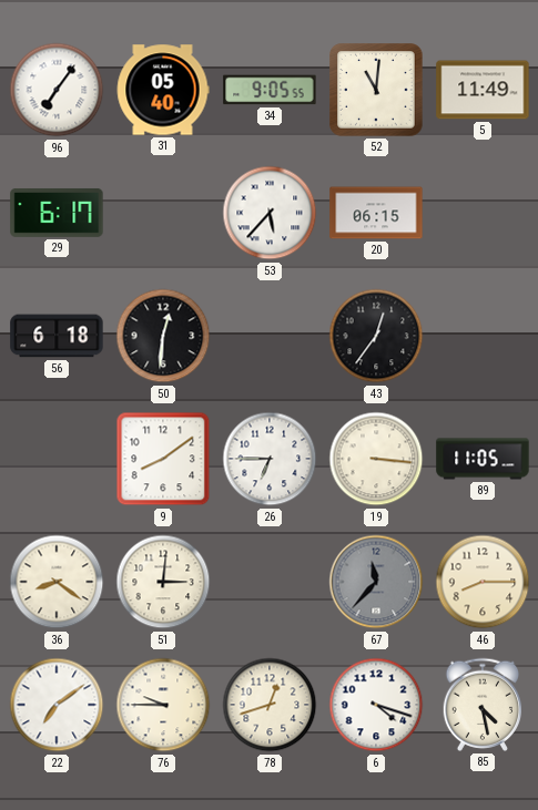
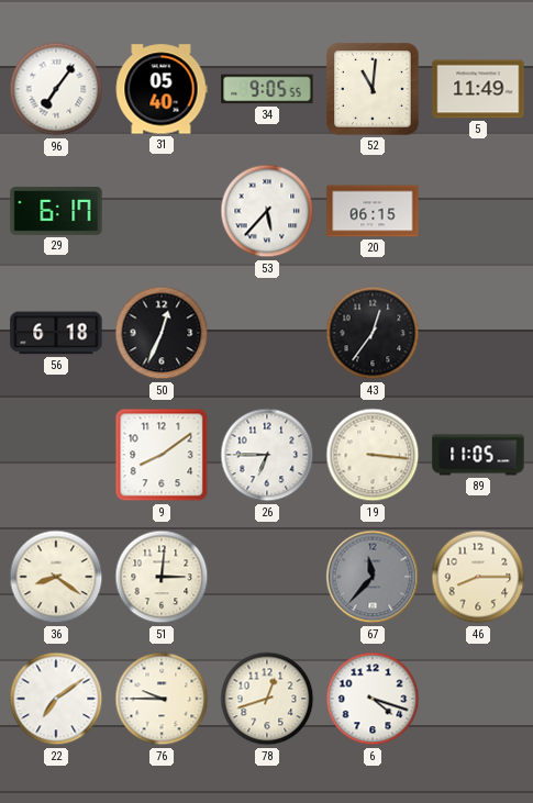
50: 12:31 -> 12:34
85: 4:28 -> none
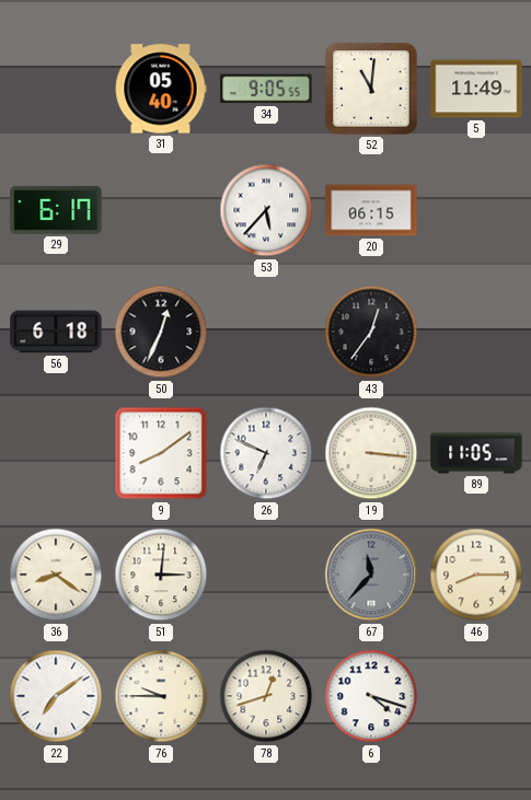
96: 7:06 -> none
26: 6:45 -> 6:49
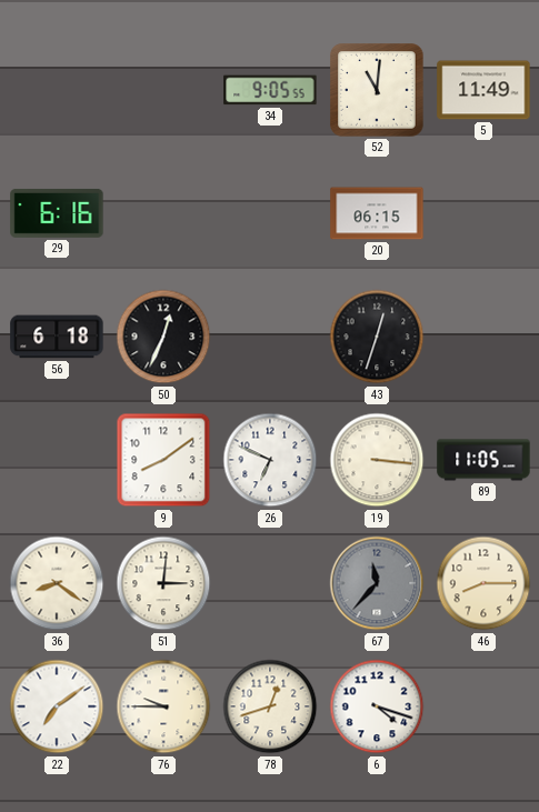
31: 05:40 -> none
29: 6:17 -> 6:16
53: 5:37 -> none
43: 12:36 -> 12:33
